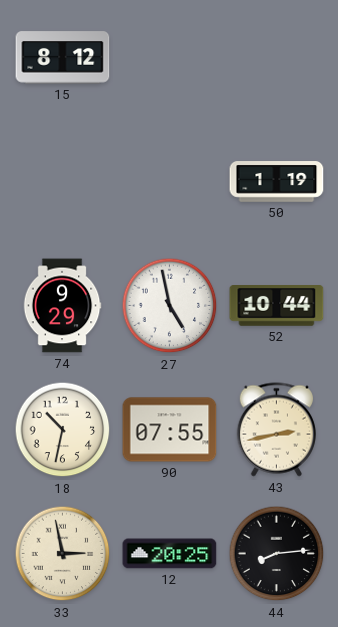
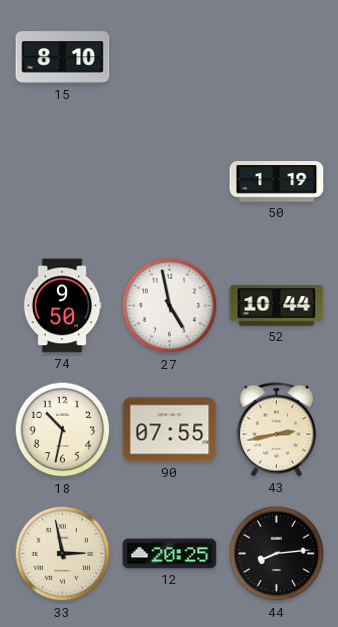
15: 8:12 -> 8:10
74: 9:29 -> 9:50
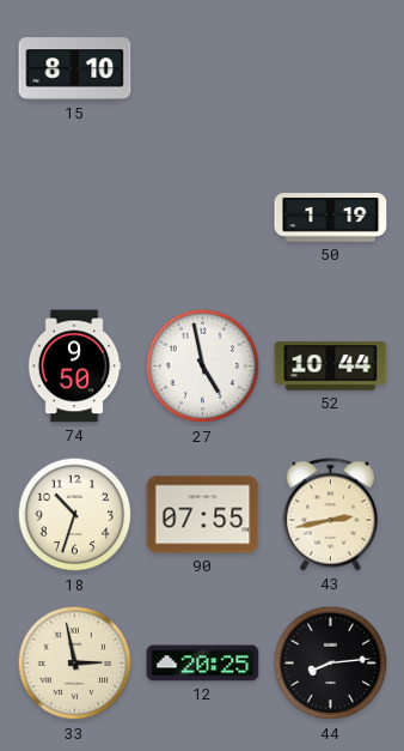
18: 10:32 -> 10:33
